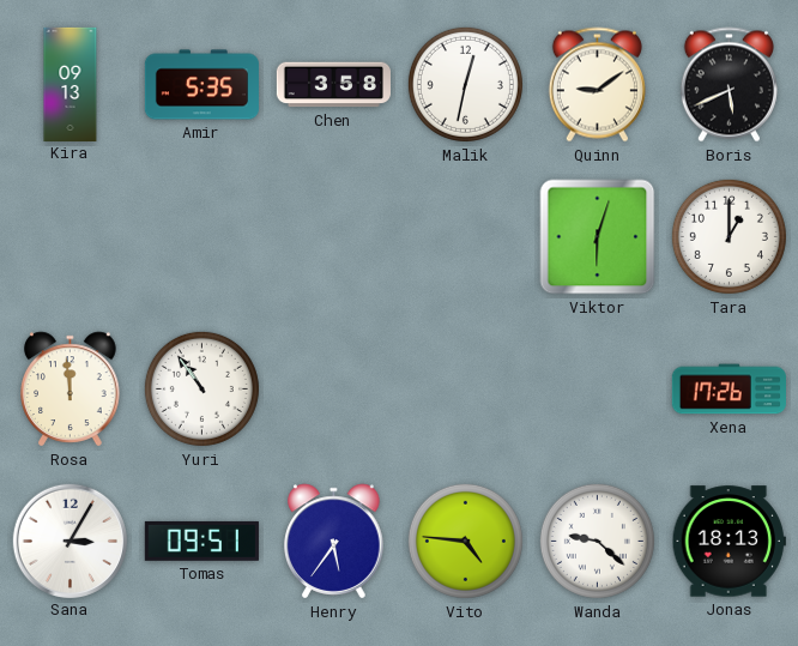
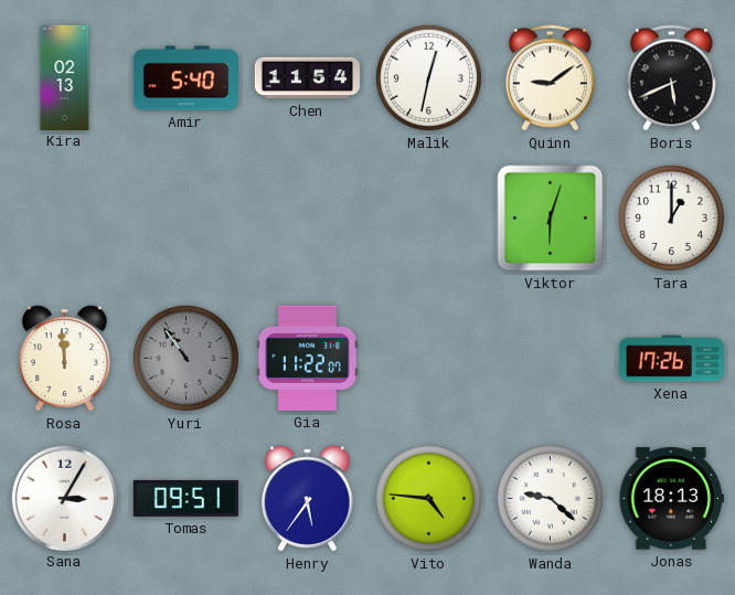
Kira: 09:13 -> 02:13
Amir: 5:35 -> 5:40
Chen: 3:58 -> 11:54
Yuri dial: white -> grey
Gia: none -> 11:22
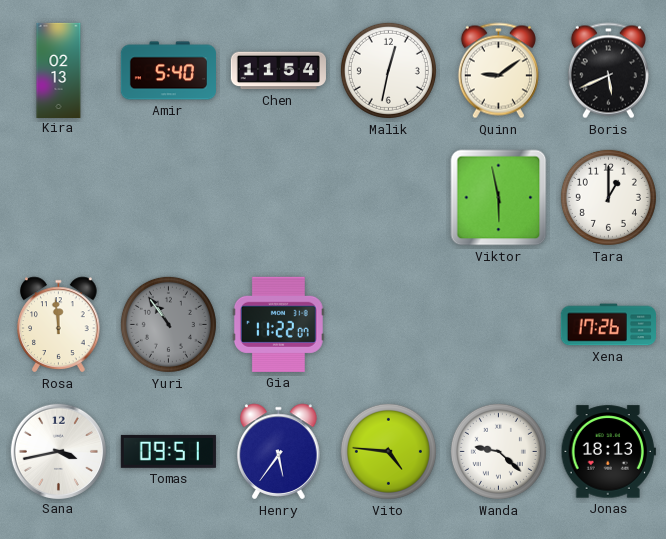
Viktor: 6:03 -> 5:58
Sana: 3:05 -> 3:43
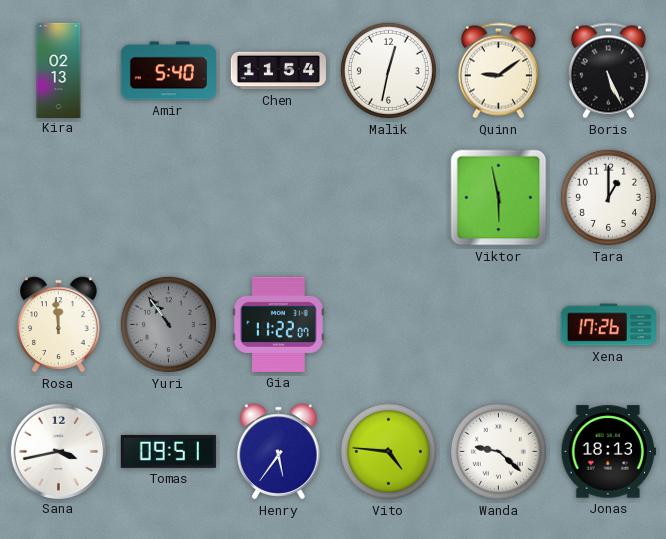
Boris: 5:41 -> 5:26
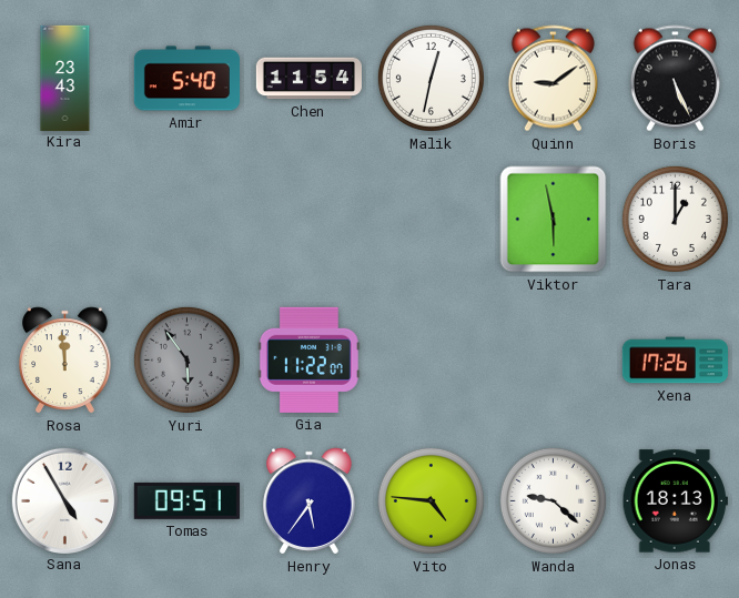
Kira: 02:13 -> 23:43
Yuri: 10:54 -> 5:54
Sana: 3:43 -> 4:55
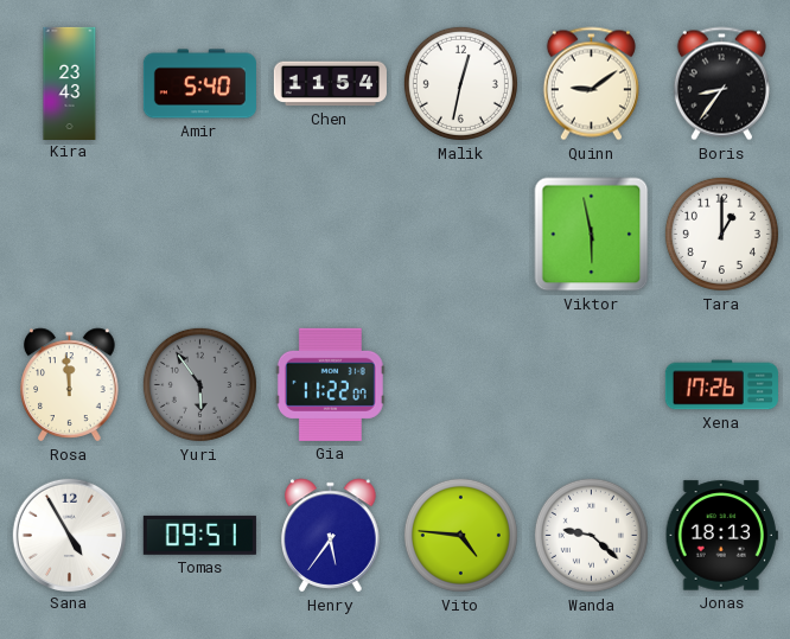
Boris: 5:26 -> 8:36
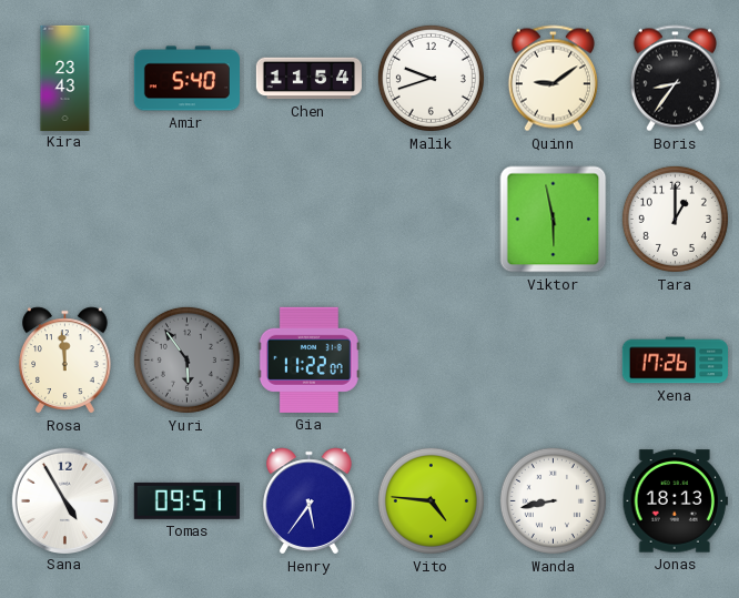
Malik: 12:32 -> 9:42
Wanda: 9:22 -> 8:43
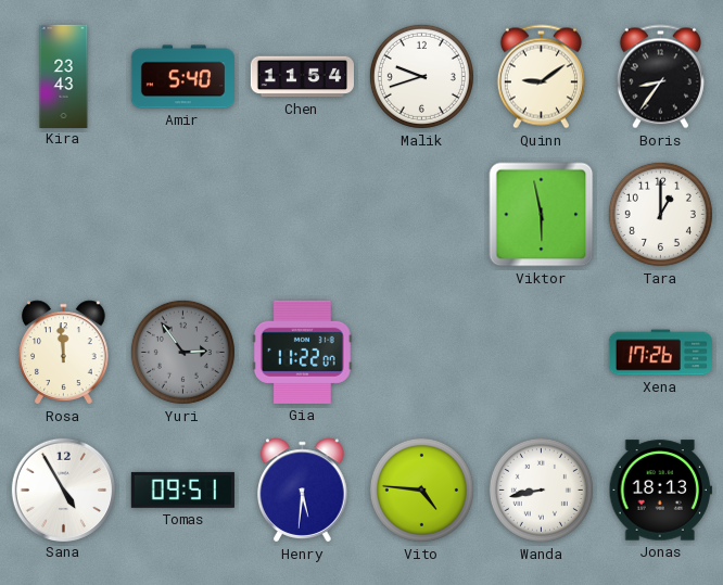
Yuri: 5:54 -> 2:54
Henry: 5:36 -> 5:31
